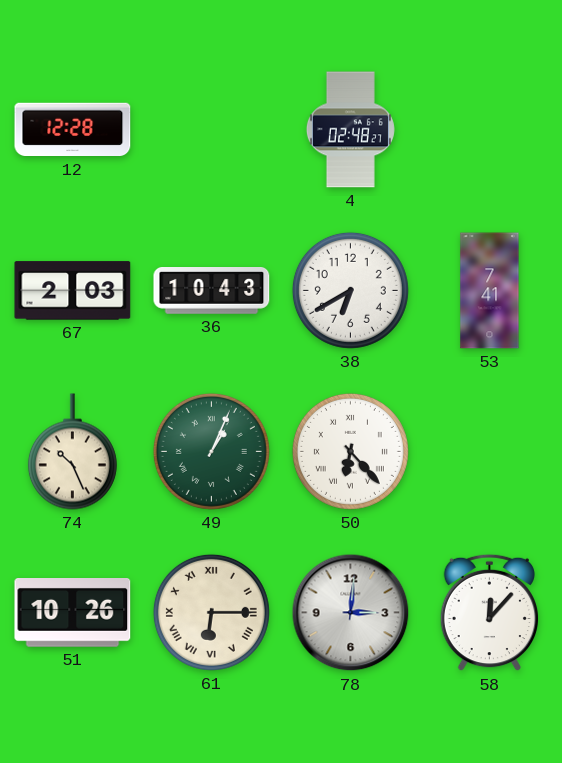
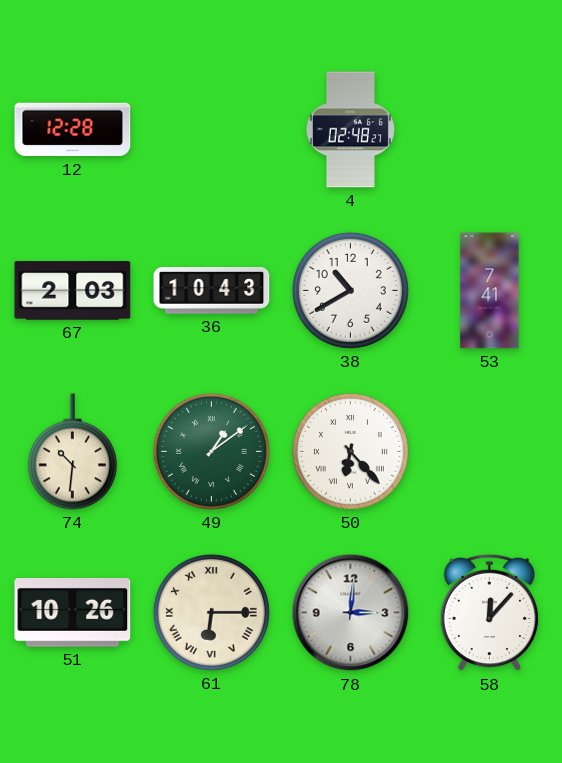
38: 6:40 -> 10:40
74: 10:26 -> 10:31
49: 1:04 -> 1:09
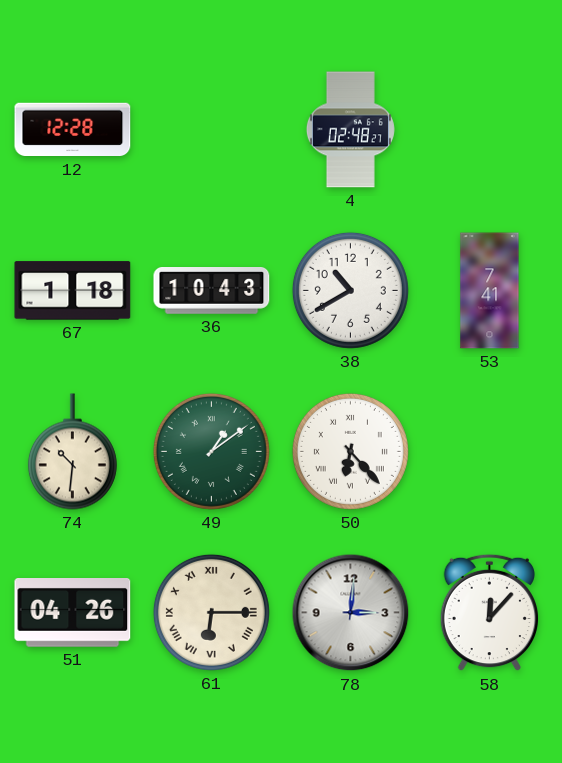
67: 2:03 -> 1:18
51: 10:26 -> 04:26
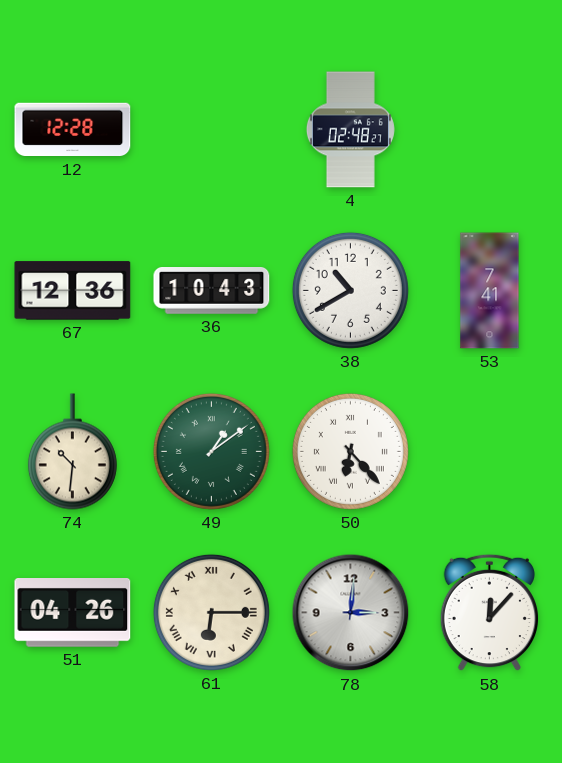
67: 1:18 -> 12:36
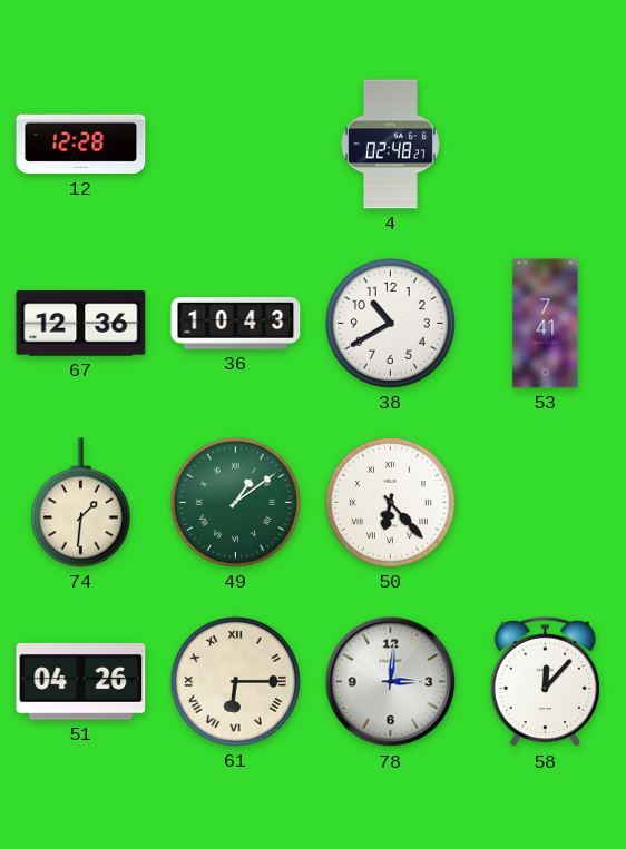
74: 10:31 -> 1:31
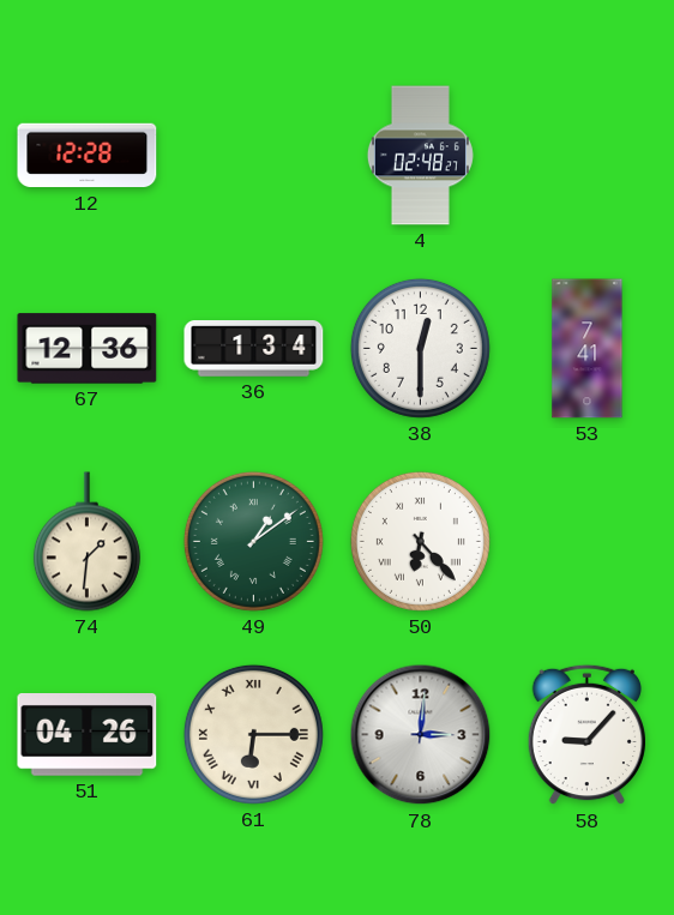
36: 10:43 -> 1:34
38: 10:40 -> 12:30
58: 12:07 -> 9:07
